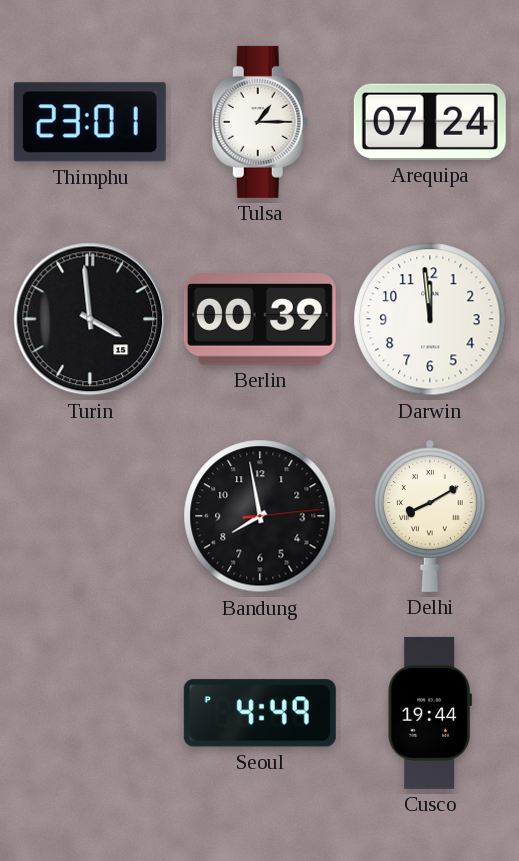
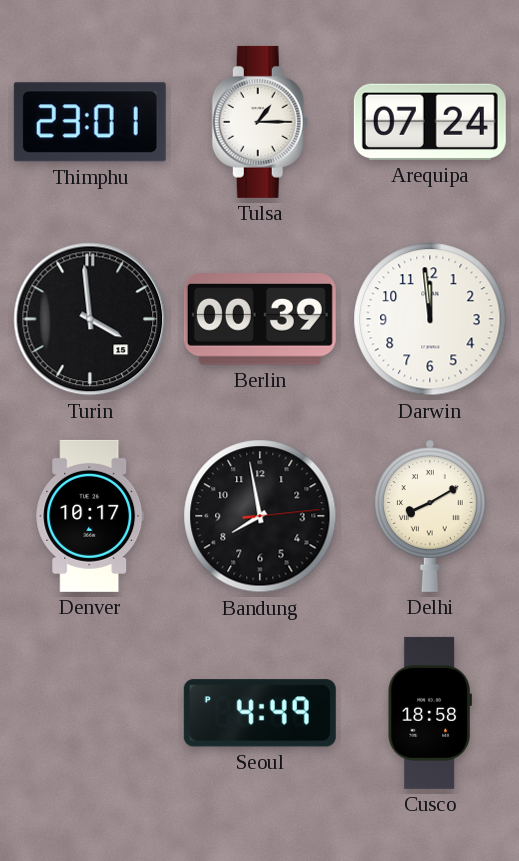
Denver: none -> 10:17
Cusco: 19:44 -> 18:58
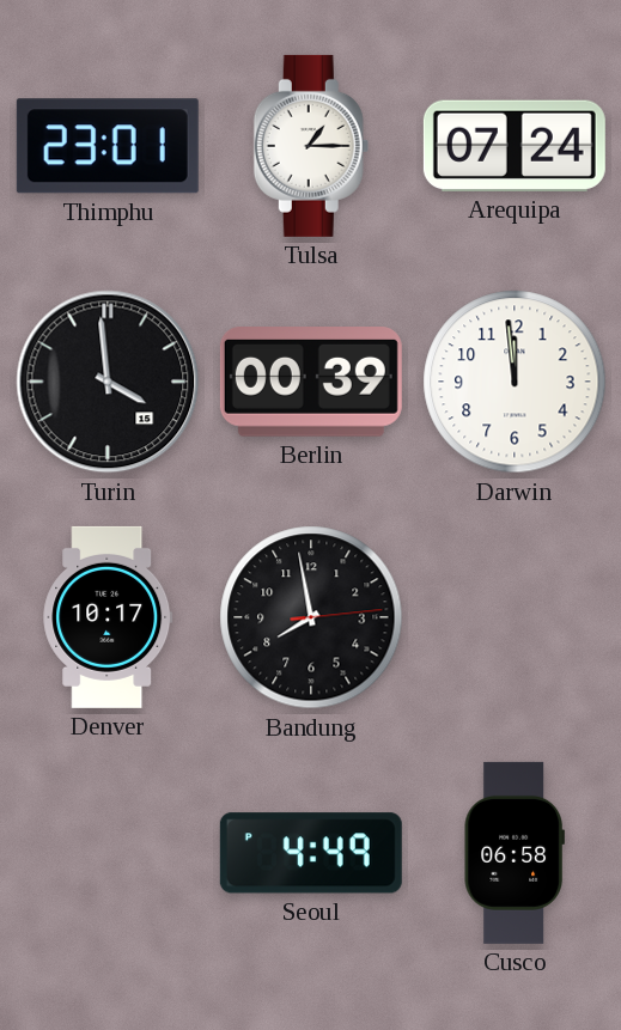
Delhi: 8:10 -> none
Cusco: 18:58 -> 06:58
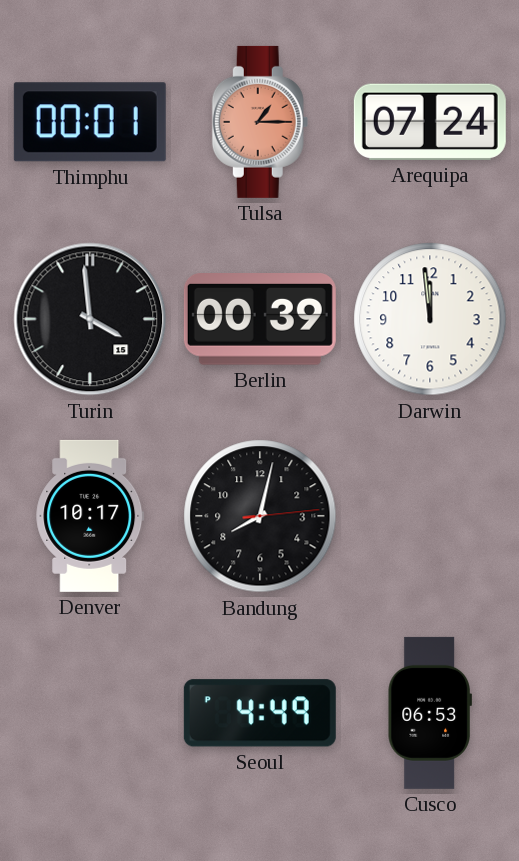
Thimphu: 23:01 -> 00:01
Tulsa dial: white -> salmon
Bandung: 7:58 -> 8:02
Cusco: 06:58 -> 06:53
